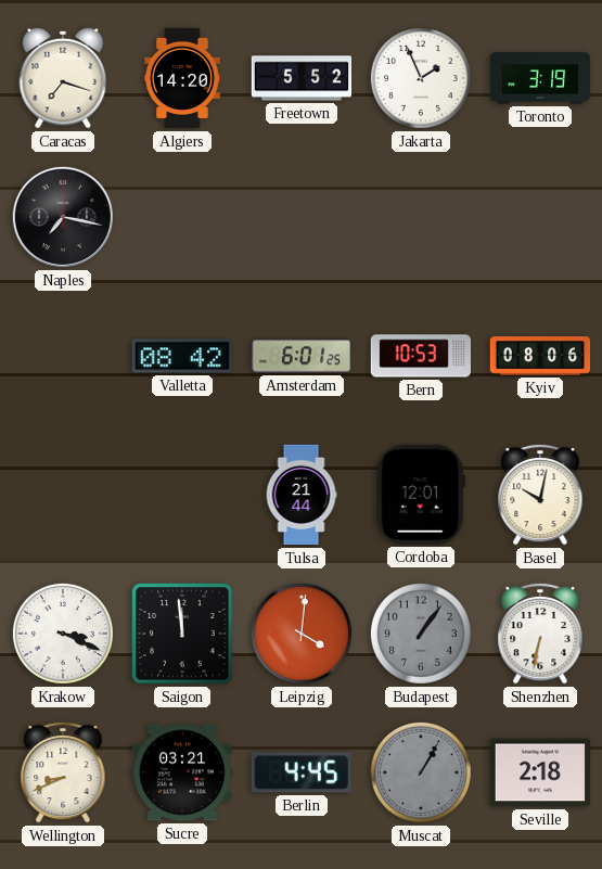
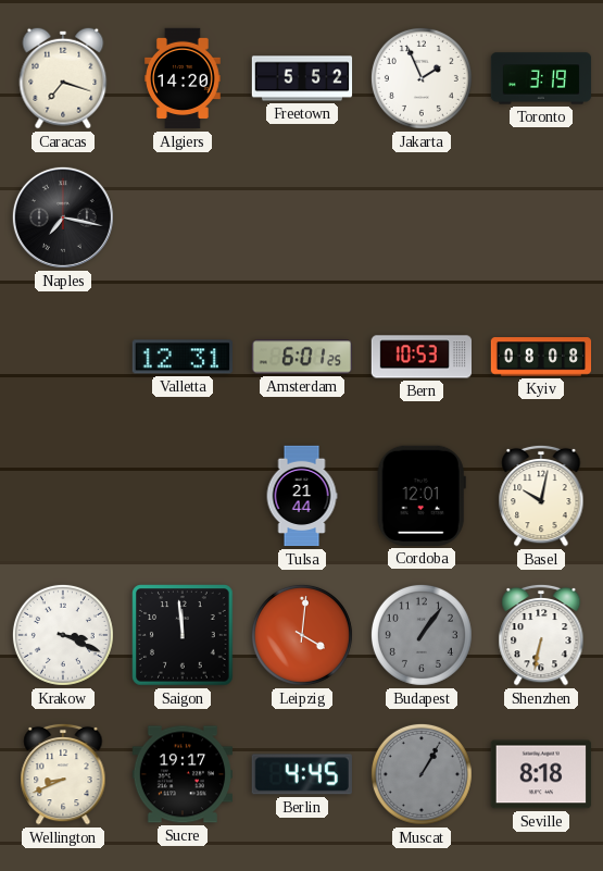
Valletta: 08:42 -> 12:31
Kyiv: 08:06 -> 08:08
Sucre: 03:21 -> 19:17
Seville: 2:18 -> 8:18
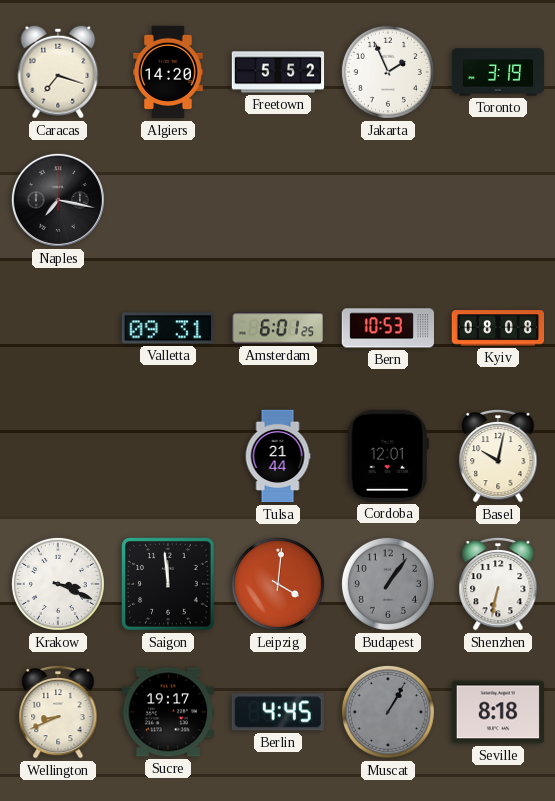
Valletta: 12:31 -> 09:31
